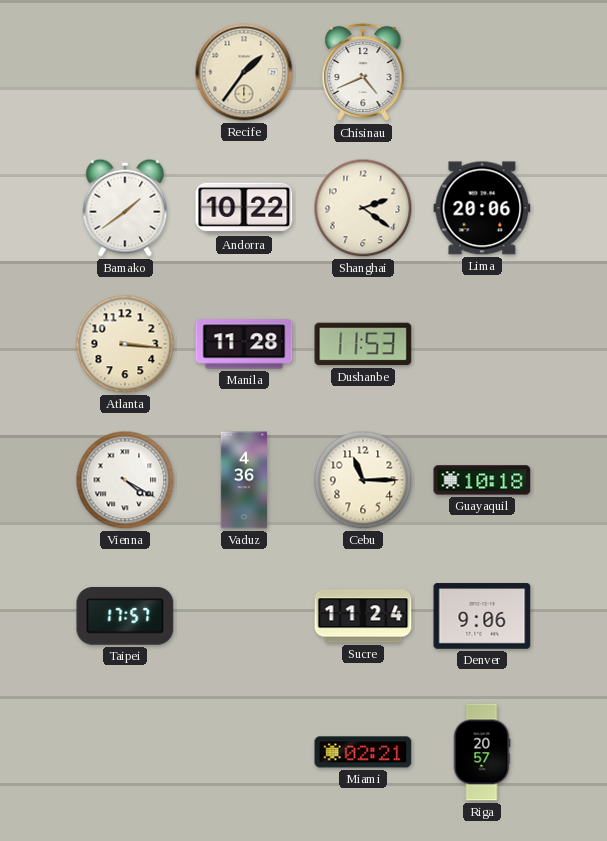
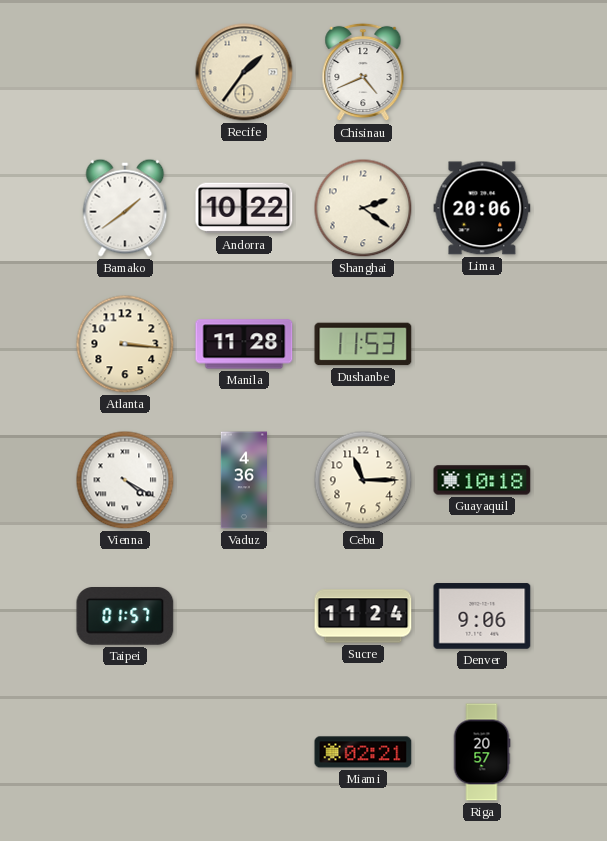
Taipei: 17:57 -> 01:57
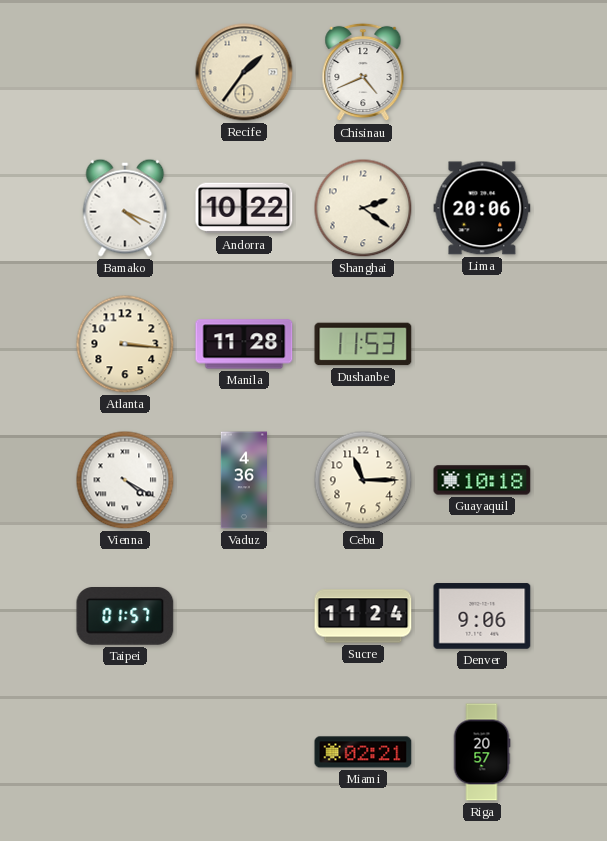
Bamako: 1:39 -> 4:19
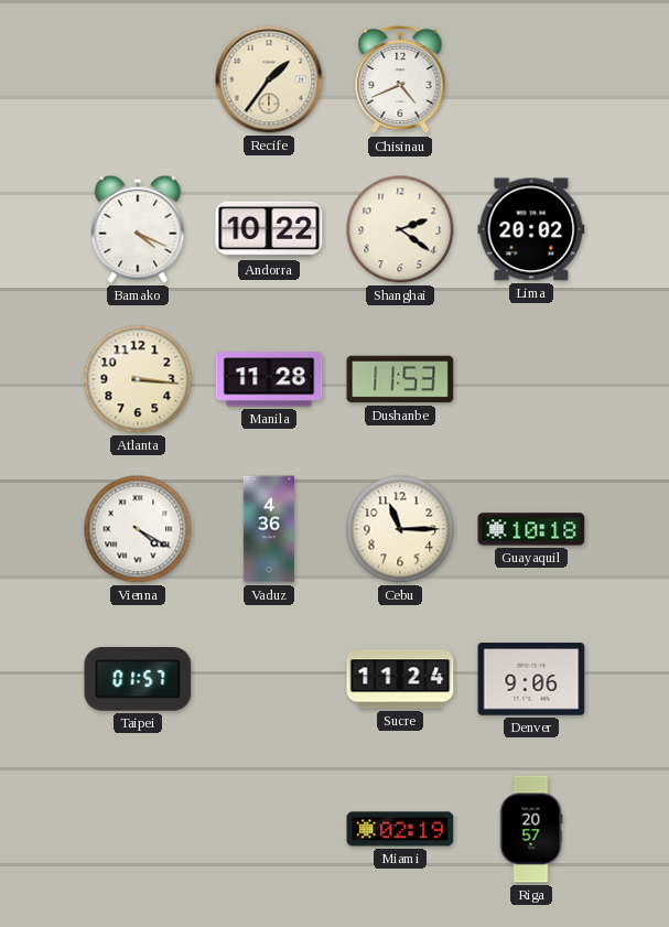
Lima: 20:06 -> 20:02
Miami: 02:21 -> 02:19
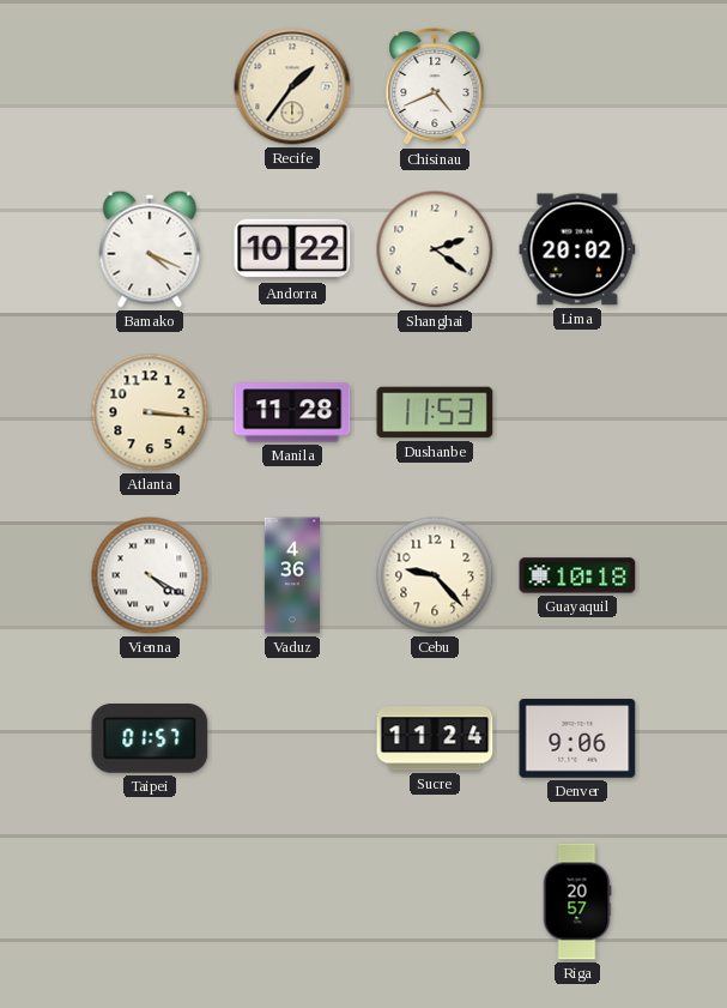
Cebu: 11:15 -> 9:23
Miami: 02:19 -> none
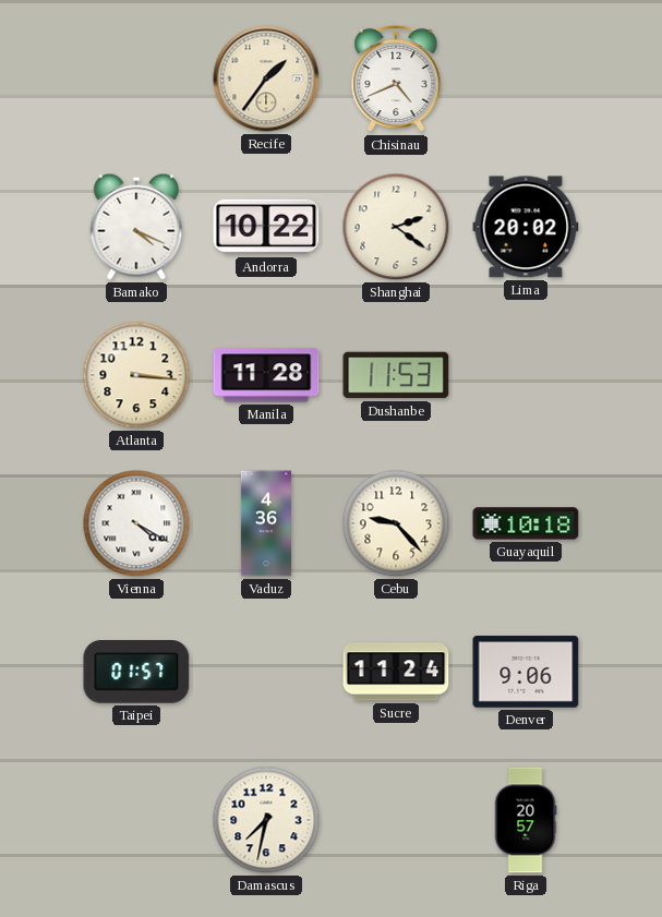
Damascus: none -> 7:32
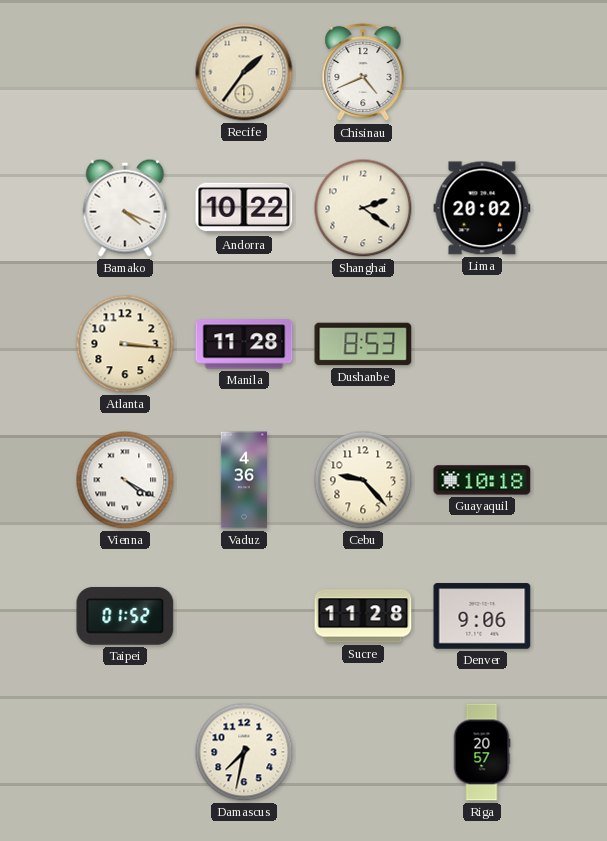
Dushanbe: 11:53 -> 8:53
Taipei: 01:57 -> 01:52
Sucre: 11:24 -> 11:28
